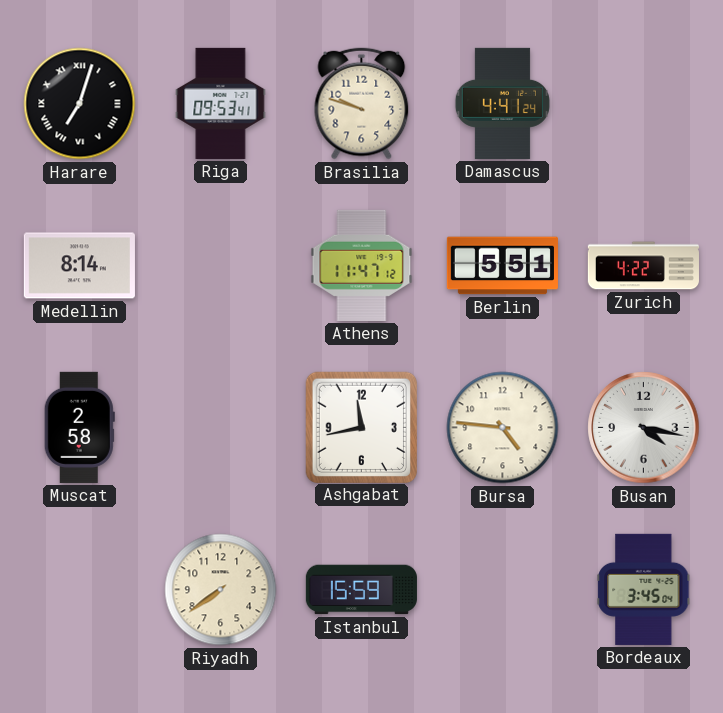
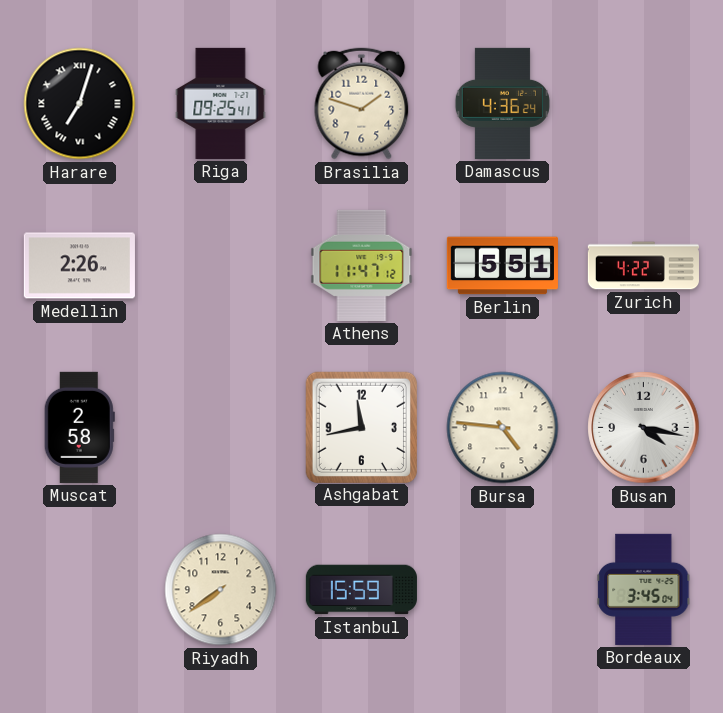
Riga: 09:53 -> 09:25
Brasilia: 9:48 -> 1:48
Damascus: 4:41 -> 4:36
Medellin: 8:14 -> 2:26
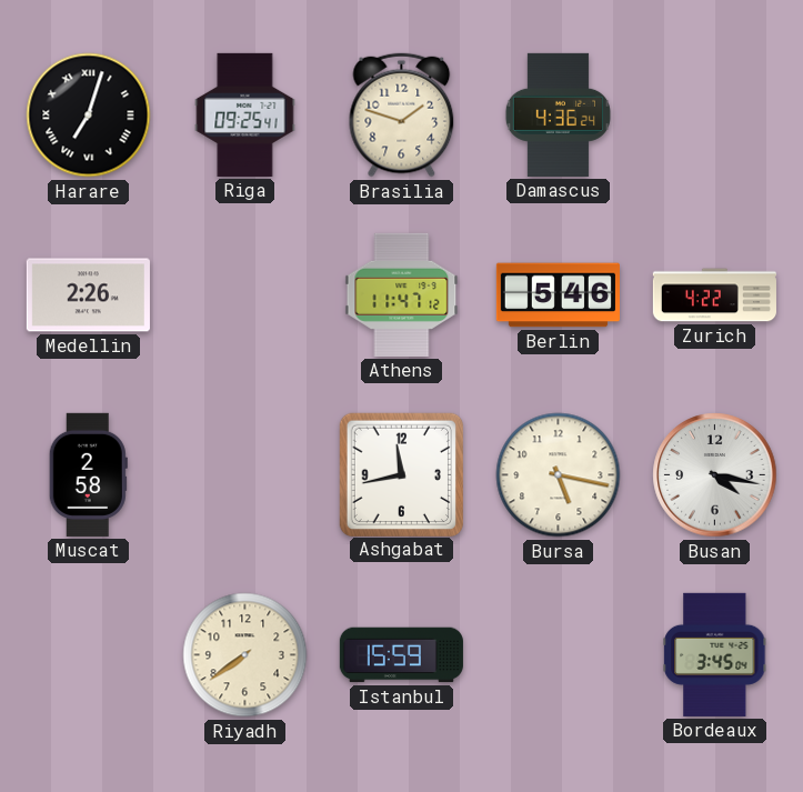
Berlin: 5:51 -> 5:46
Bursa: 4:46 -> 5:17
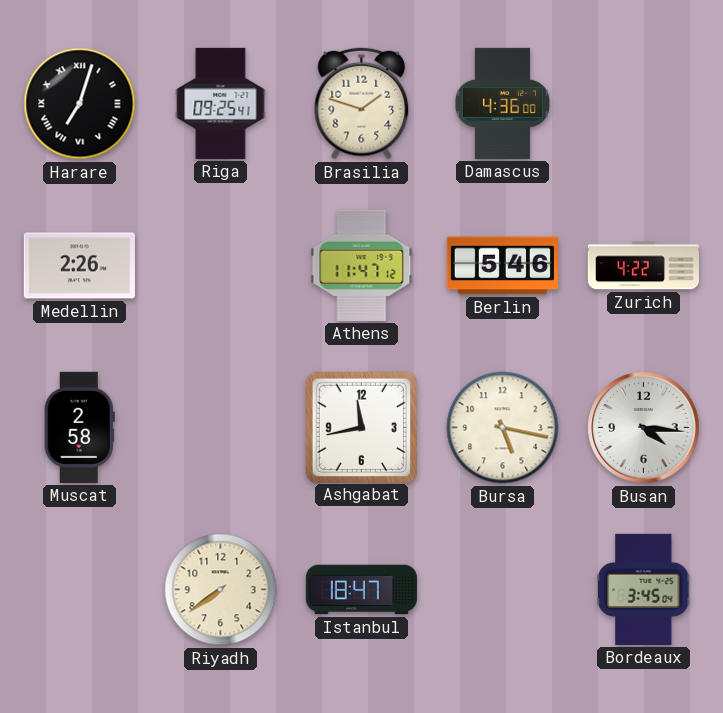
Damascus: 4:36:24 -> 4:36:00
Busan: 4:17 -> 4:16
Istanbul: 15:59 -> 18:47
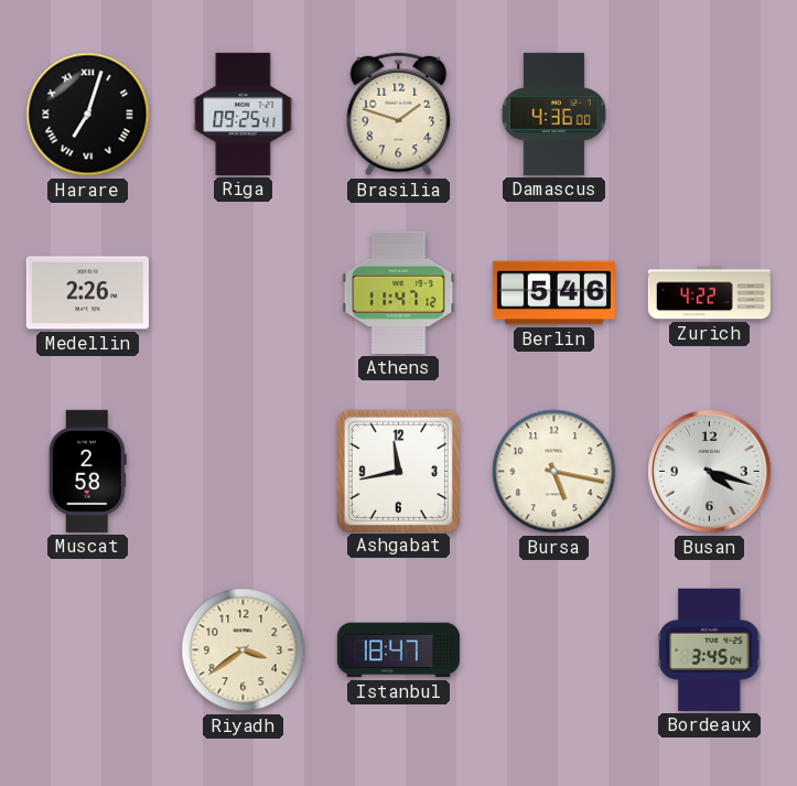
Busan: 4:16 -> 4:18
Riyadh: 7:39 -> 3:39
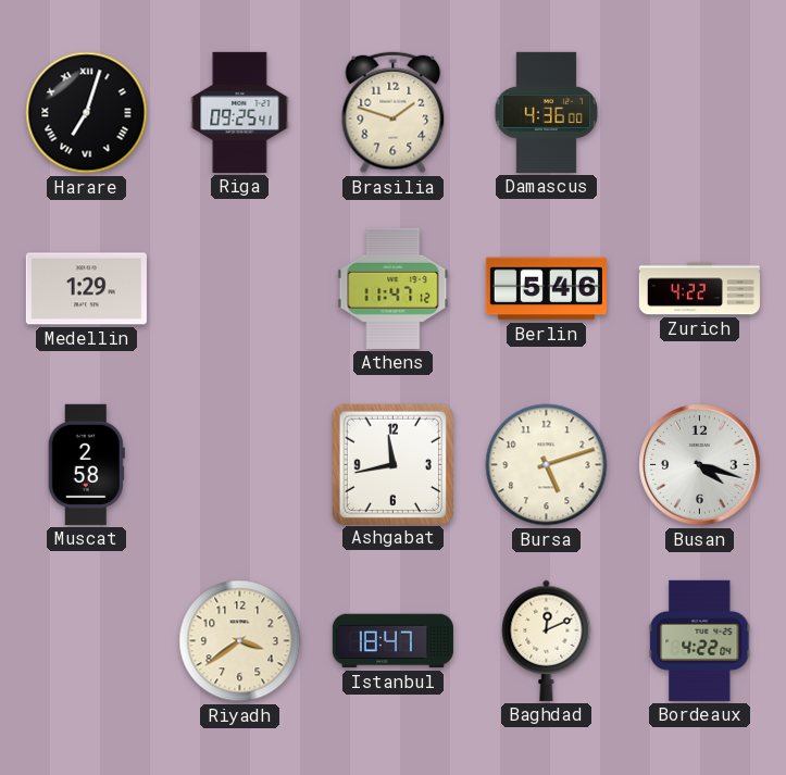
Medellin: 2:26 -> 1:29
Bursa: 5:17 -> 5:12
Baghdad: none -> 12:11
Bordeaux: 3:45 -> 4:22
